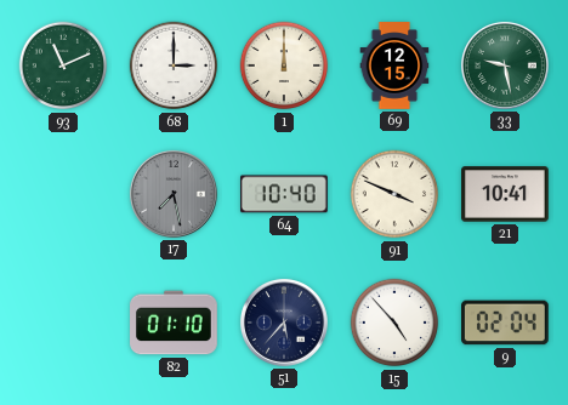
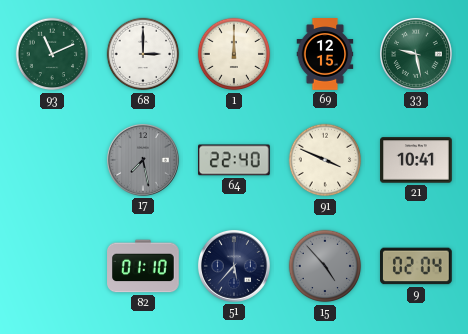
64: 10:40 -> 22:40
15 dial: white -> grey
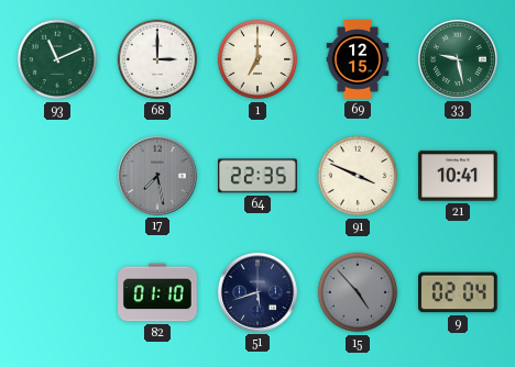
1: 12:00 -> 7:00
64: 22:40 -> 22:35
51: 5:37 -> 5:42
